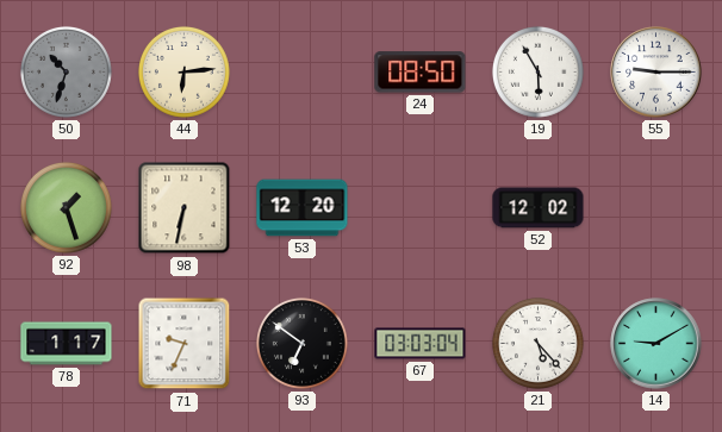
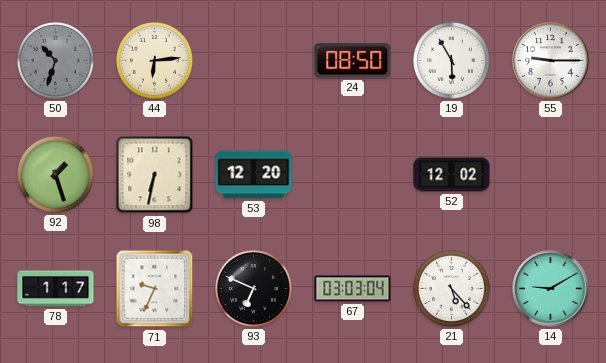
93: 6:51 -> 6:49
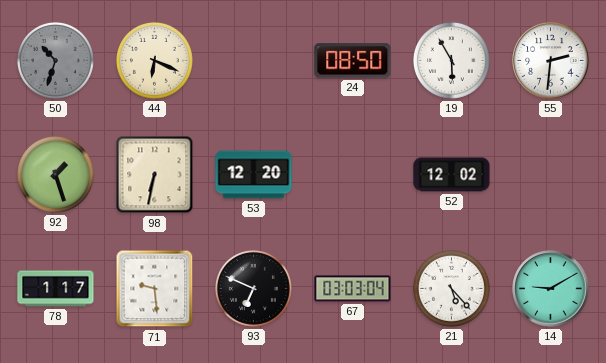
44: 6:14 -> 6:19
55: 9:15 -> 2:31
71: 9:34 -> 9:29
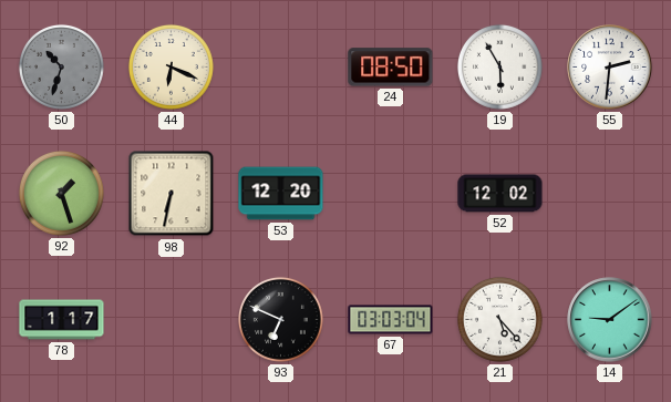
71: 9:29 -> none
14: 9:10 -> 9:09
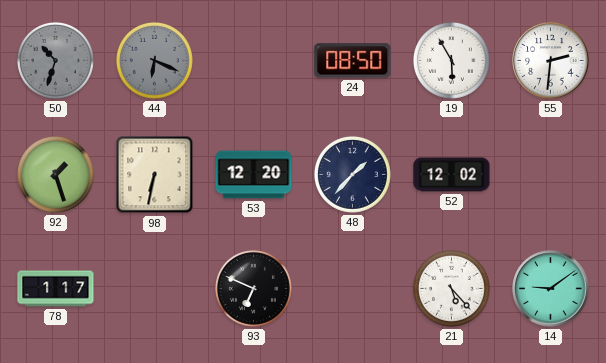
44 dial: cream -> grey
48: none -> 1:37
67: 03:03 -> none
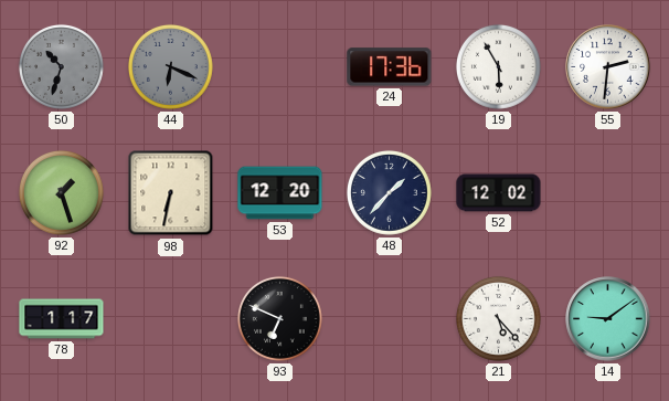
24: 08:50 -> 17:36
